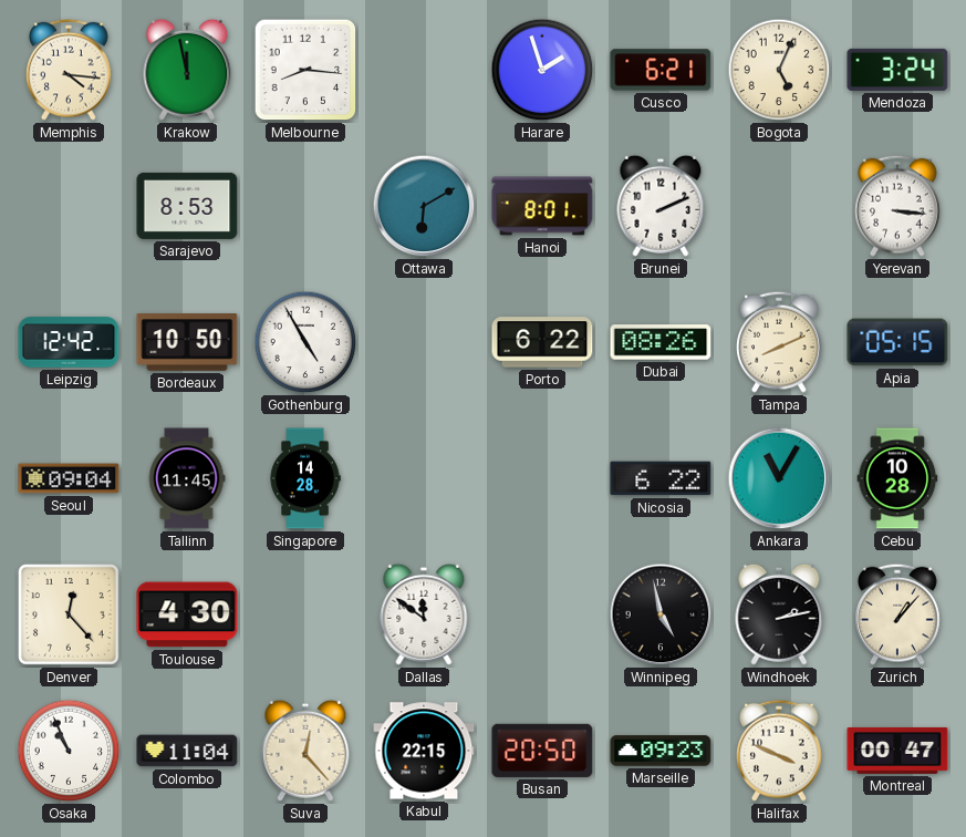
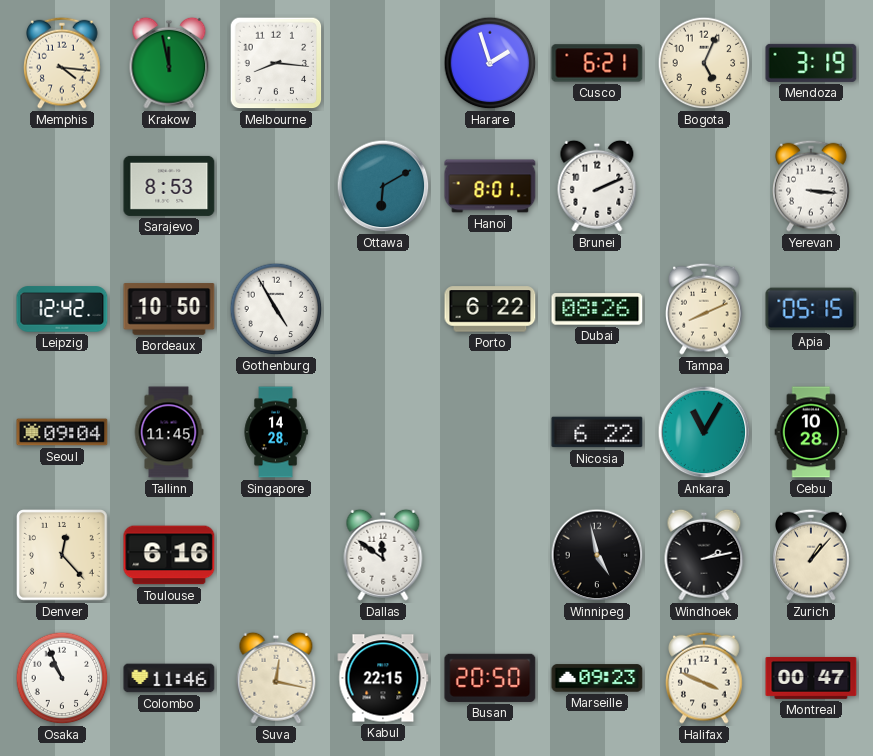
Mendoza: 3:24 -> 3:19
Toulouse: 4:30 -> 6:16
Colombo: 11:04 -> 11:46
Suva: 12:23 -> 12:17
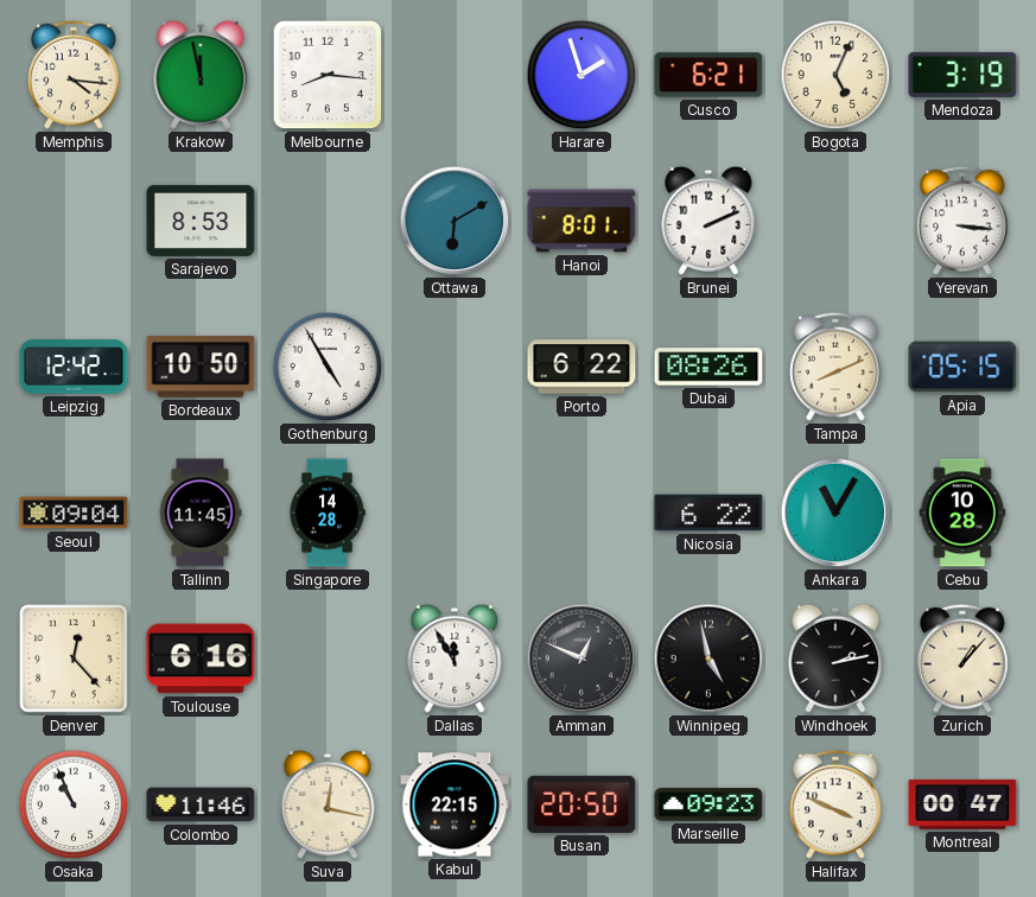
Dallas: 11:51 -> 11:55
Amman: none -> 12:49
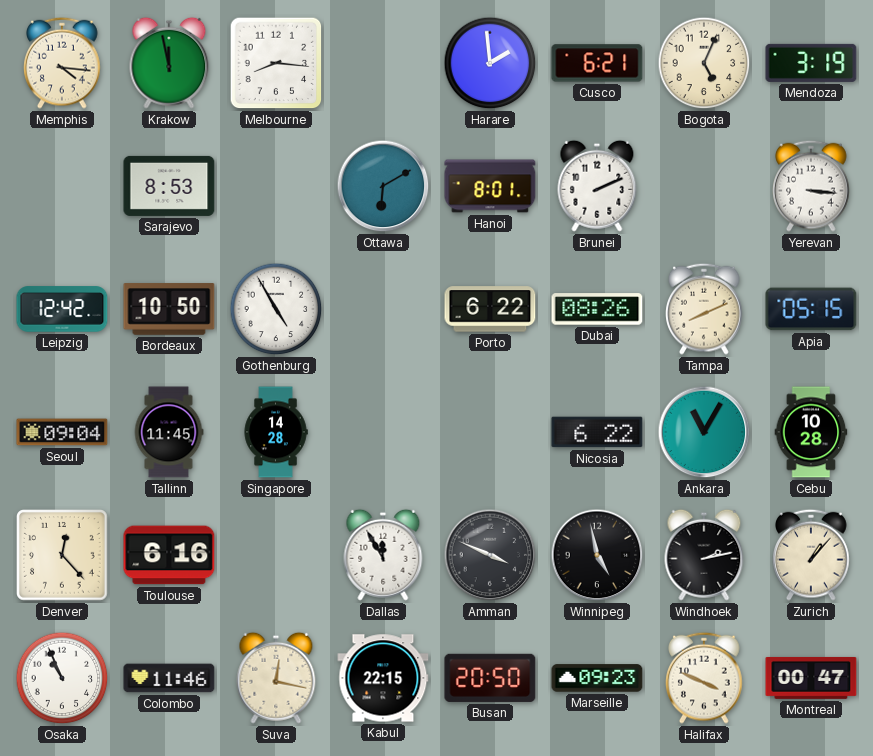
Harare: 1:57 -> 1:59
Amman: 12:49 -> 3:49
